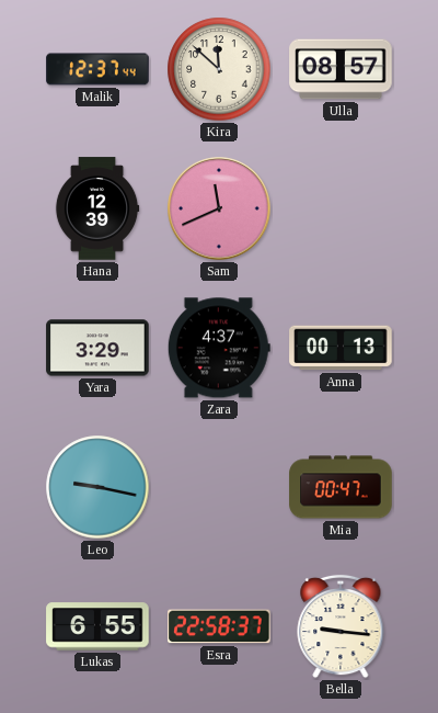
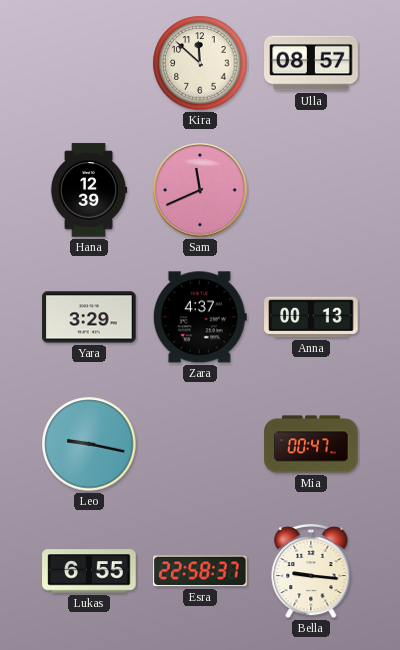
Malik: 12:37 -> none
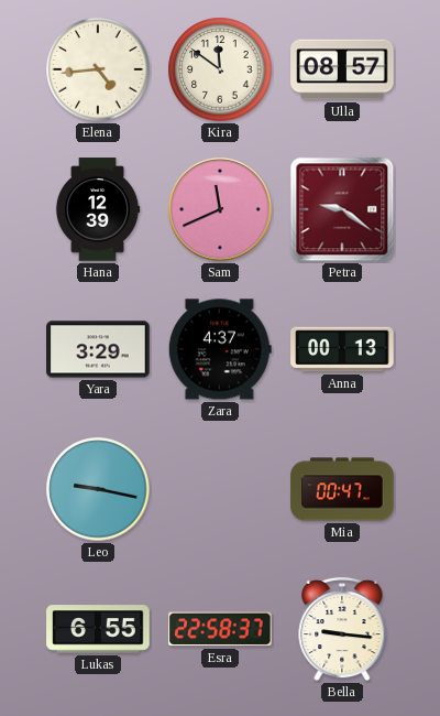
Elena: none -> 4:44
Kira: 11:52 -> 11:51
Petra: none -> 9:21
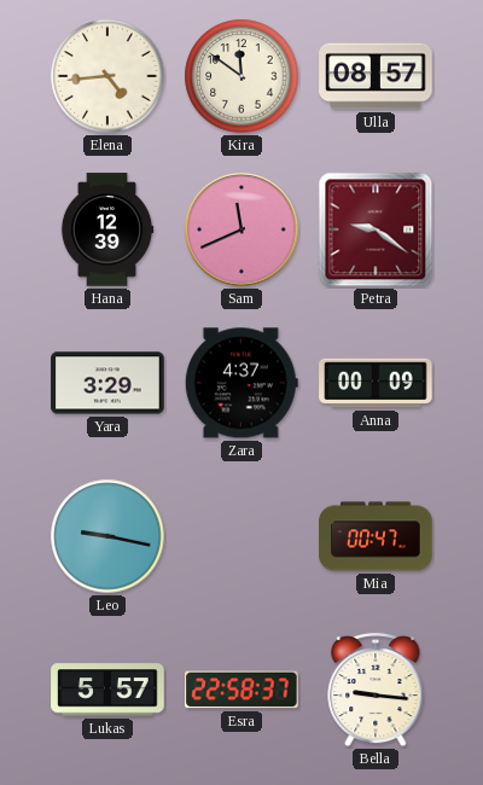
Anna: 00:13 -> 00:09
Lukas: 6:55 -> 5:57
